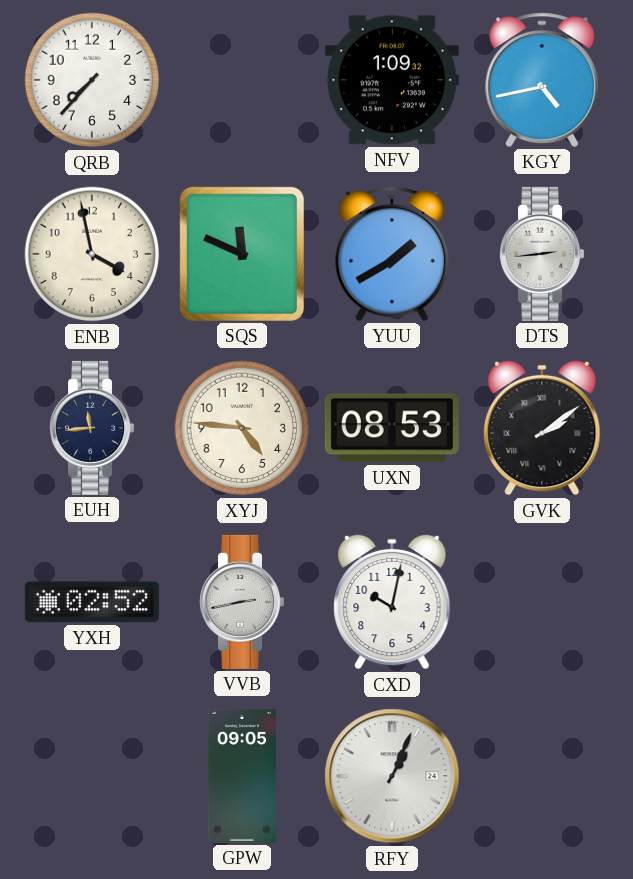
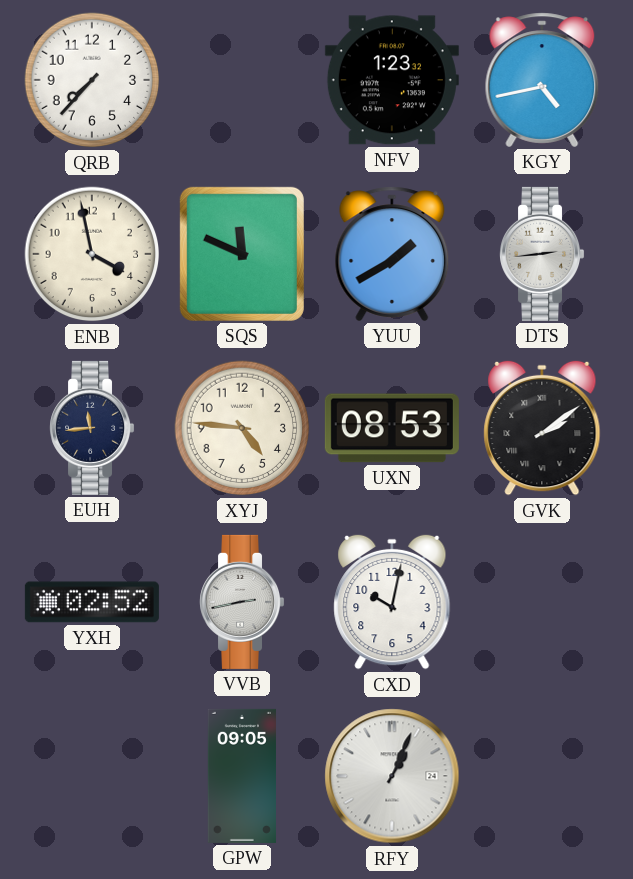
NFV: 1:09 -> 1:23
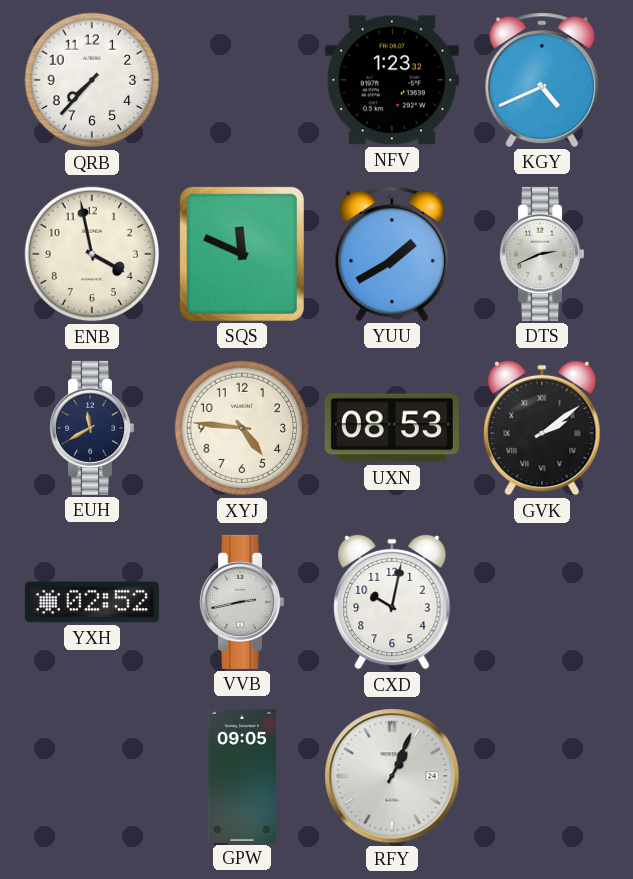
KGY: 4:43 -> 4:41
DTS: 2:44 -> 2:41
EUH: 11:44 -> 11:40
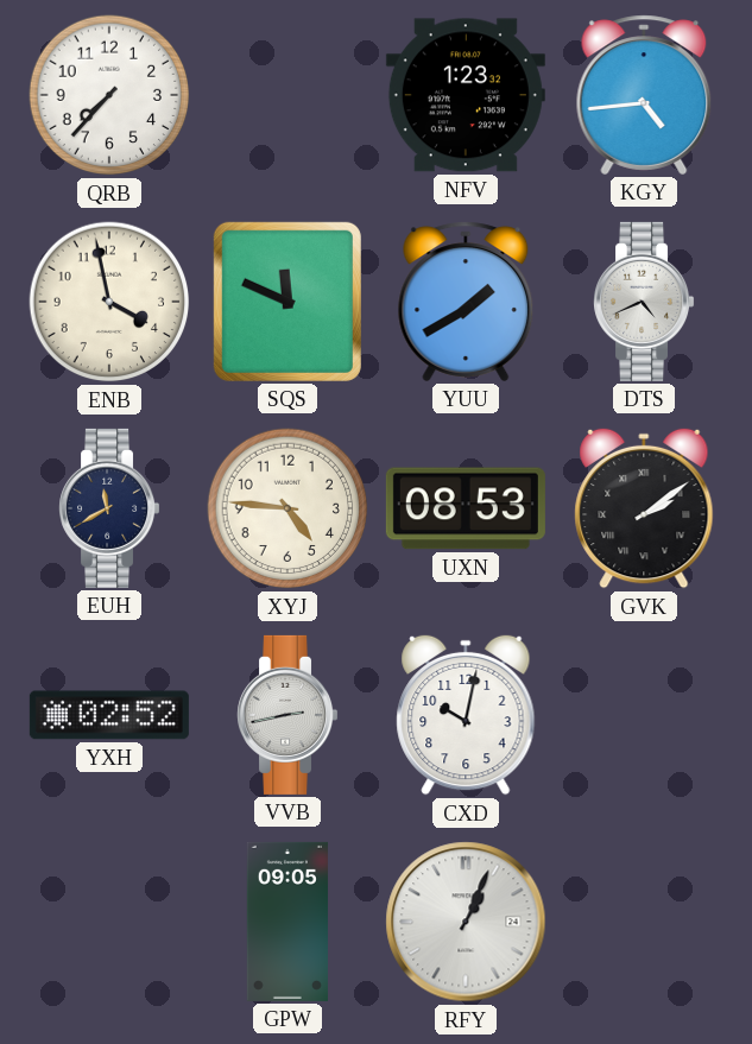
KGY: 4:41 -> 4:44
DTS: 2:41 -> 4:41
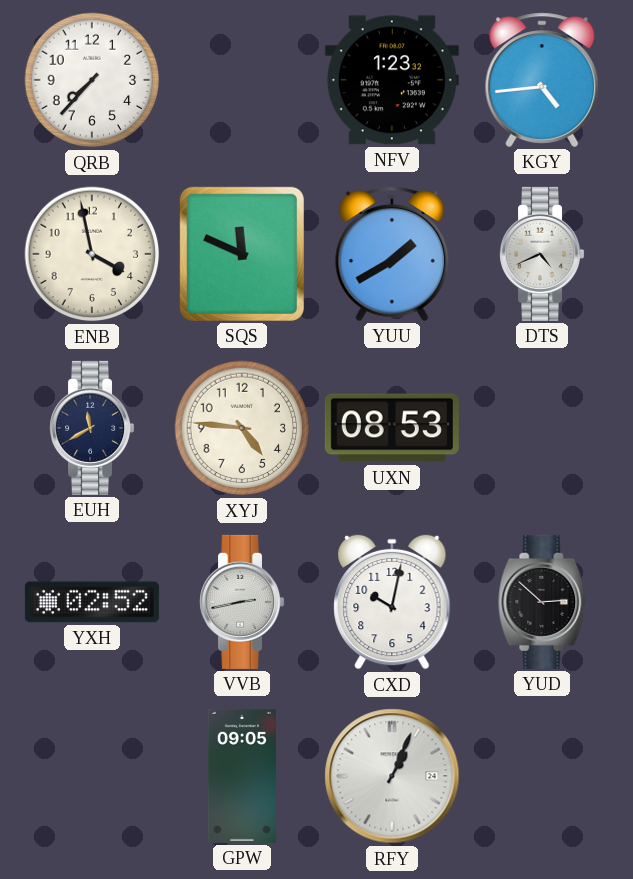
GVK: 2:09 -> none
YUD: none -> 2:52
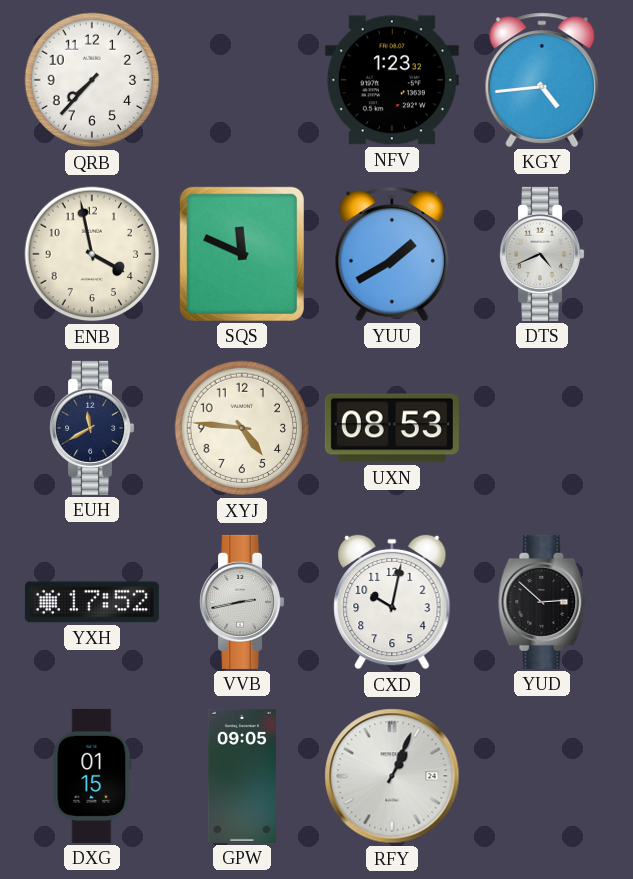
YXH: 02:52 -> 17:52
DXG: none -> 01:15
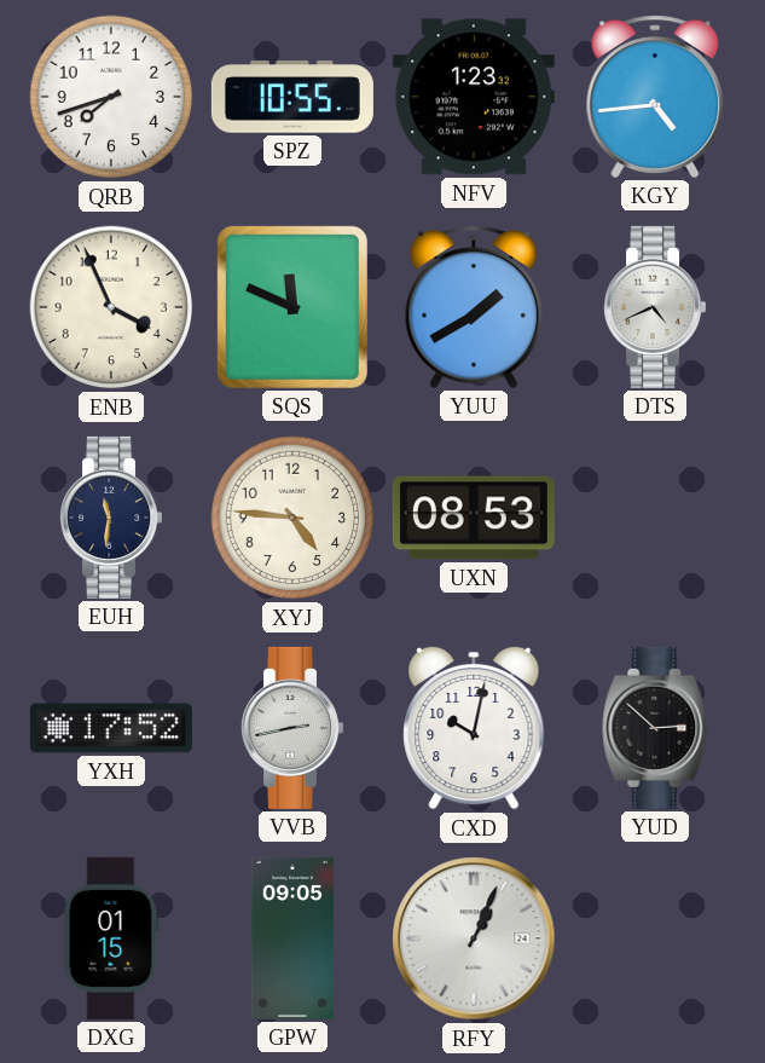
QRB: 7:37 -> 7:42
SPZ: none -> 10:55
ENB: 3:58 -> 3:56
EUH: 11:40 -> 11:31
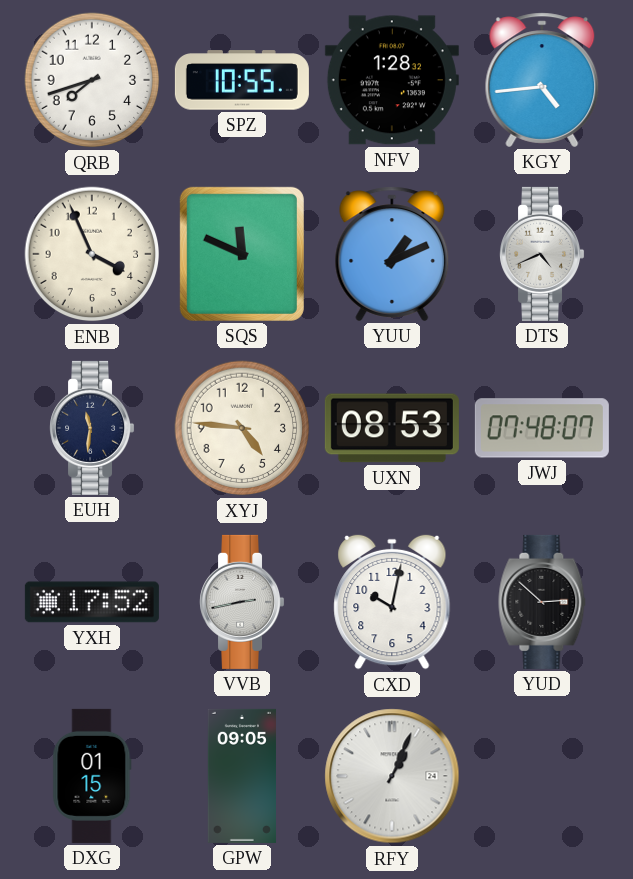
NFV: 1:23 -> 1:28
YUU: 1:40 -> 1:11
JWJ: none -> 07:48
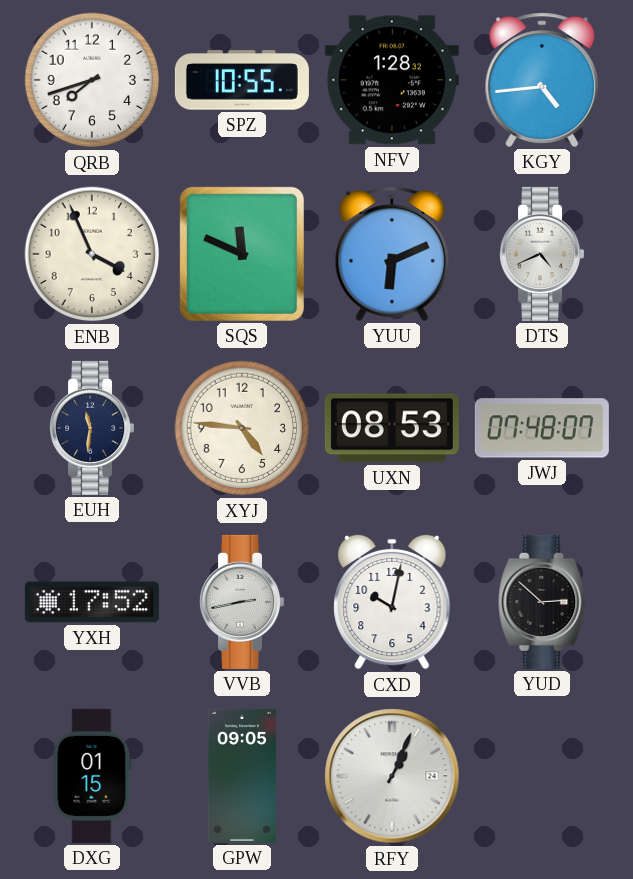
YUU: 1:11 -> 6:11
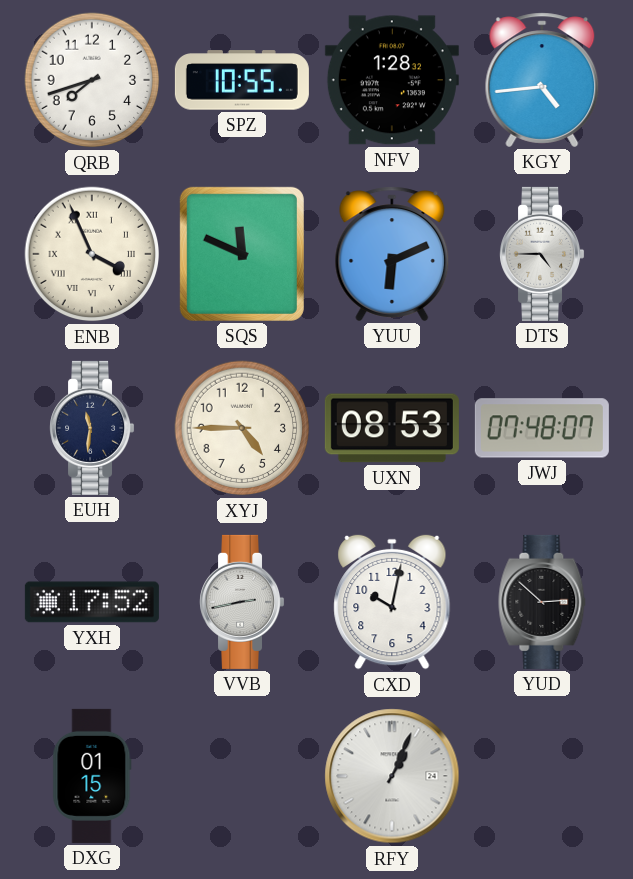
ENB numerals: Arabic -> Roman
DTS: 4:41 -> 4:45
XYJ: 4:46 -> 4:45
GPW: 09:05 -> none
